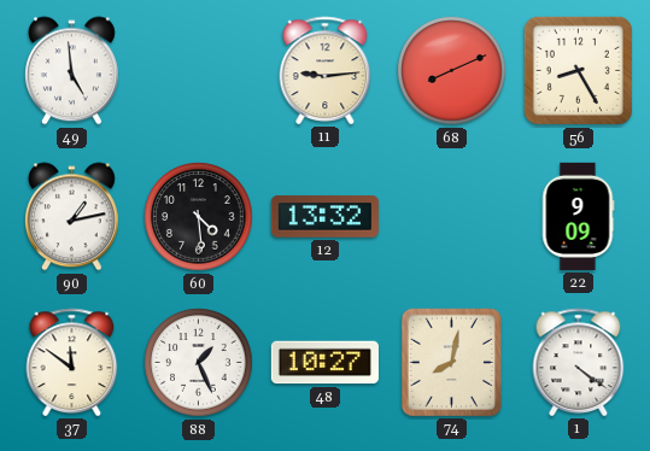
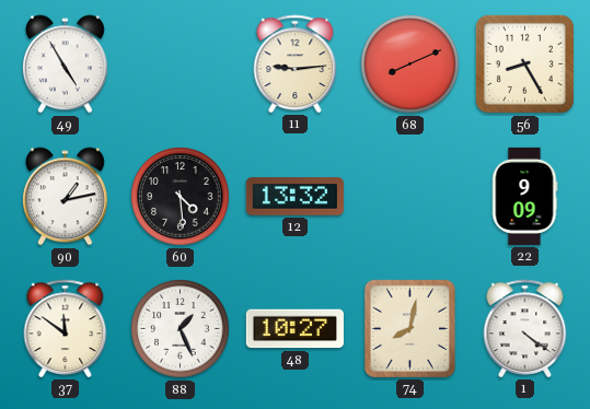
49: 4:59 -> 4:55
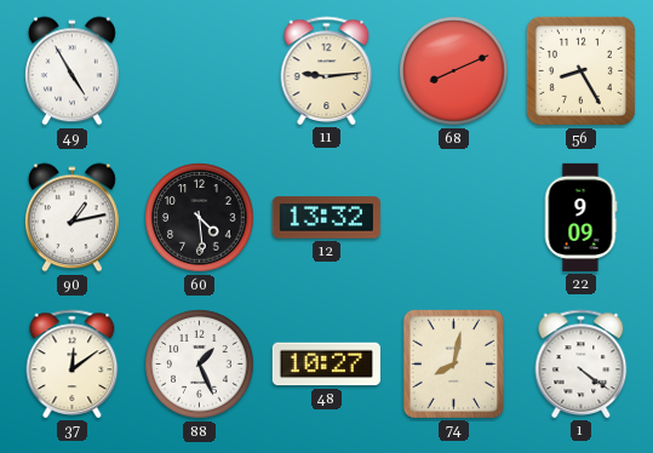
37: 11:51 -> 12:09
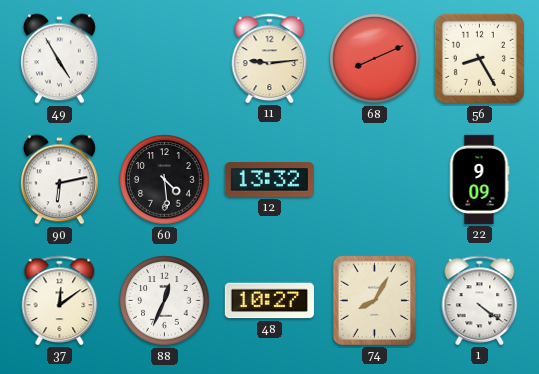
90: 1:13 -> 6:13
88: 1:26 -> 12:34
74: 8:02 -> 8:05
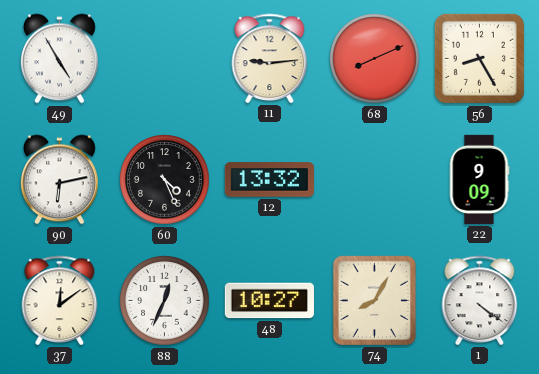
60: 4:29 -> 4:26
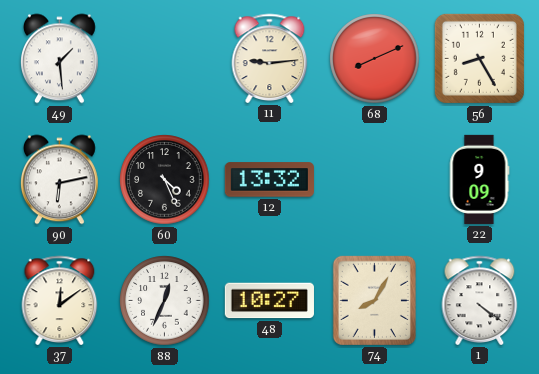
49: 4:55 -> 1:29
